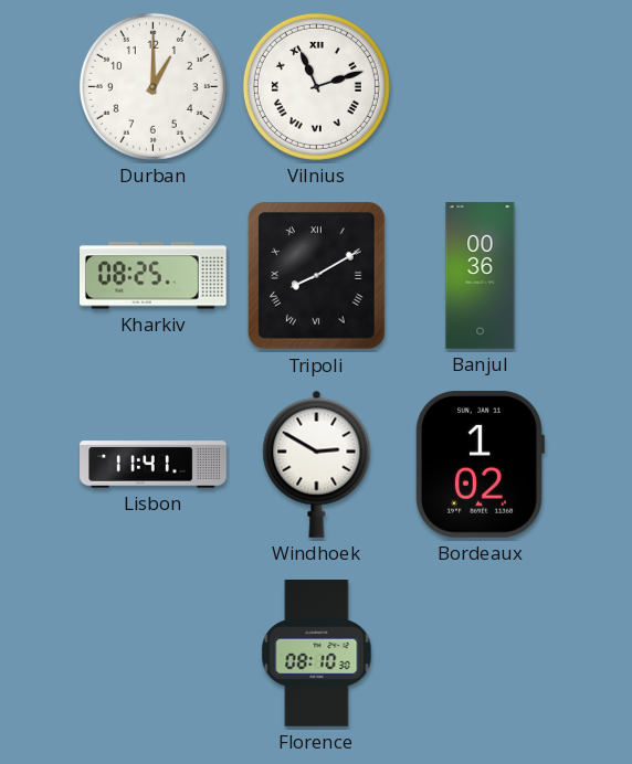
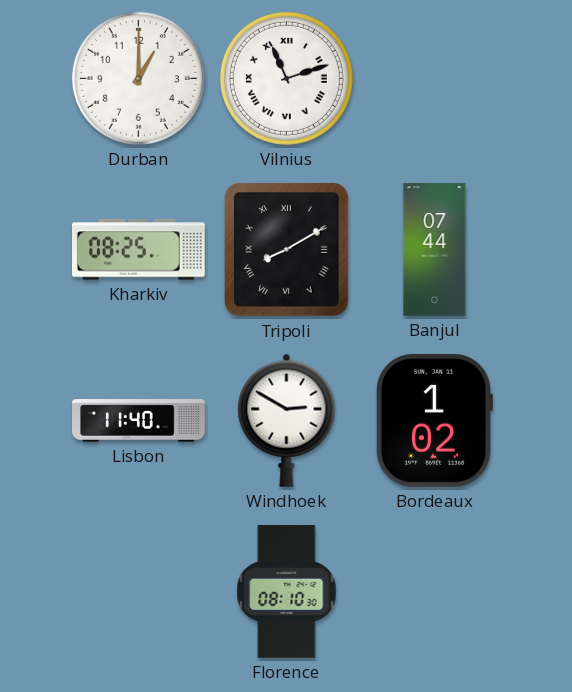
Banjul: 00:36 -> 07:44
Lisbon: 11:41 -> 11:40
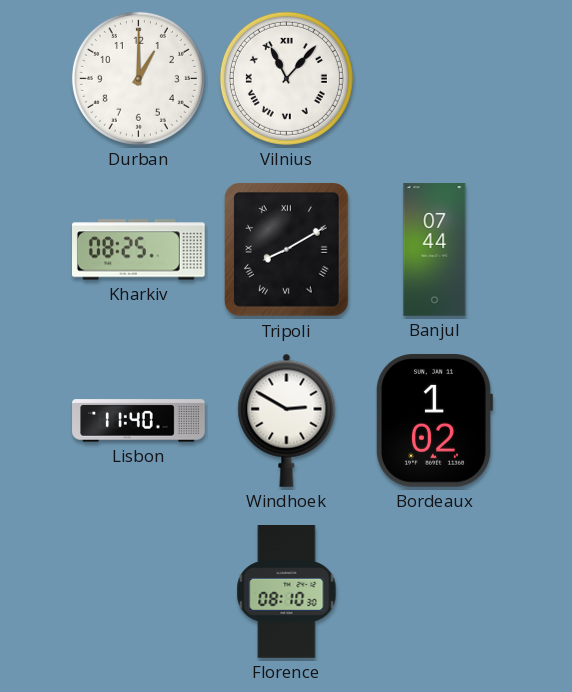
Vilnius: 11:12 -> 11:07
